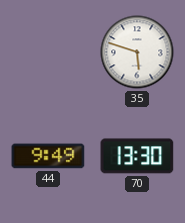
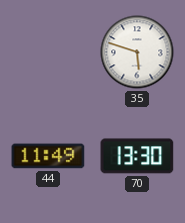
44: 9:49 -> 11:49
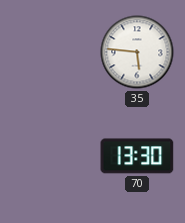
35: 5:48 -> 5:46
44: 11:49 -> none
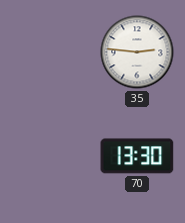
35: 5:46 -> 2:46
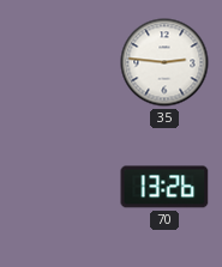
70: 13:30 -> 13:26
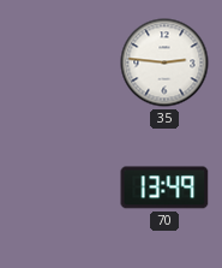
70: 13:26 -> 13:49
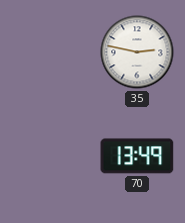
35: 2:46 -> 2:47
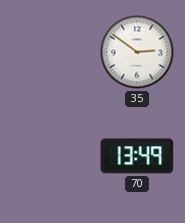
35: 2:47 -> 2:51
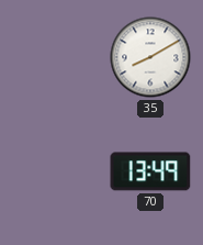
35: 2:51 -> 8:10
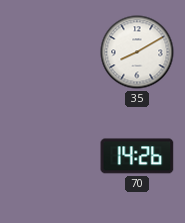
70: 13:49 -> 14:26
